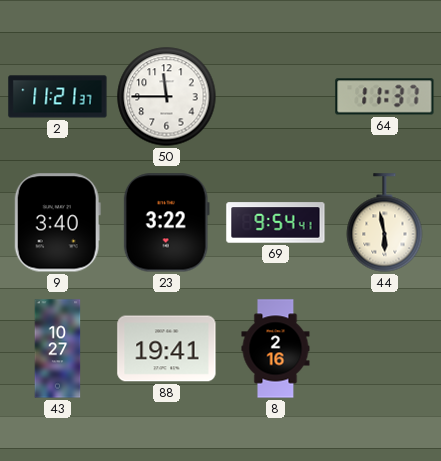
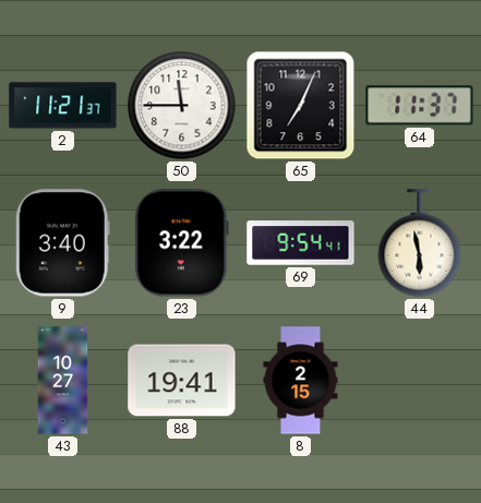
65: none -> 7:04
8: 2:16 -> 2:15
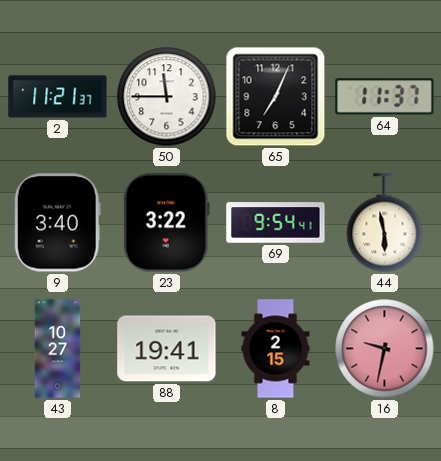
16: none -> 9:32
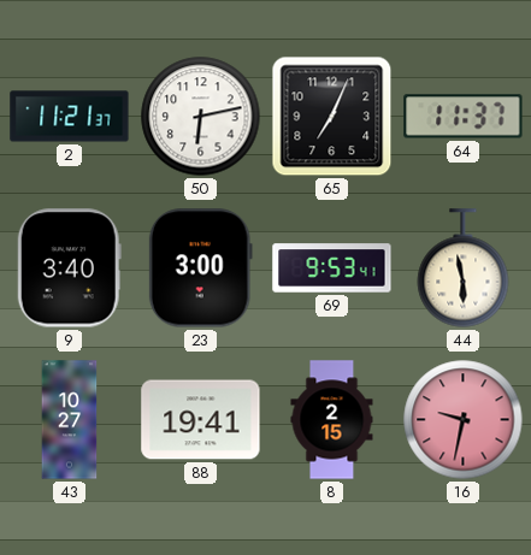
50: 11:45 -> 6:13
23: 3:22 -> 3:00
69: 9:54 -> 9:53
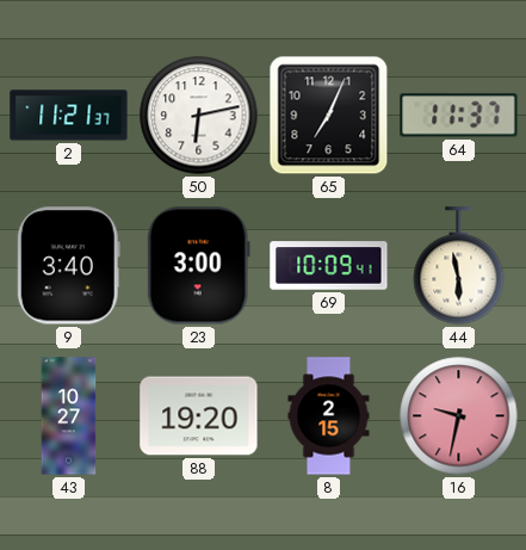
69: 9:53 -> 10:09
88: 19:41 -> 19:20
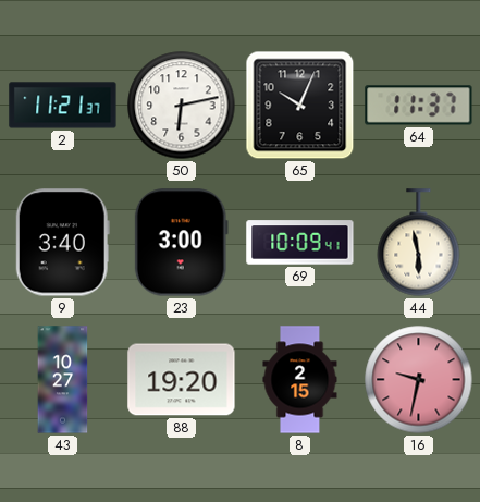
65: 7:04 -> 10:04
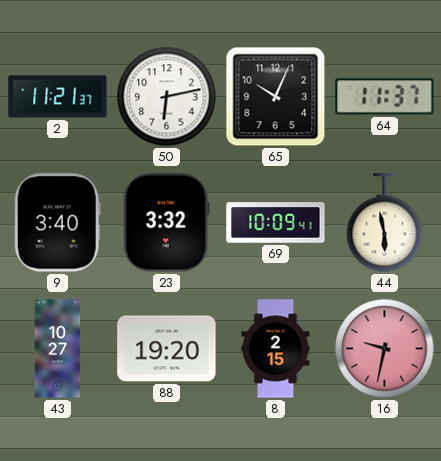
23: 3:00 -> 3:32
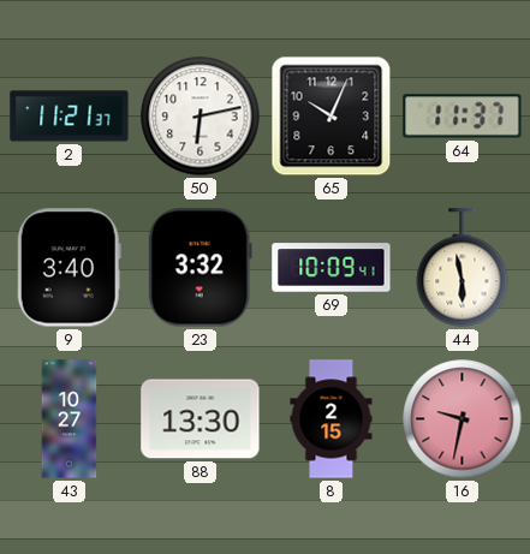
88: 19:20 -> 13:30
